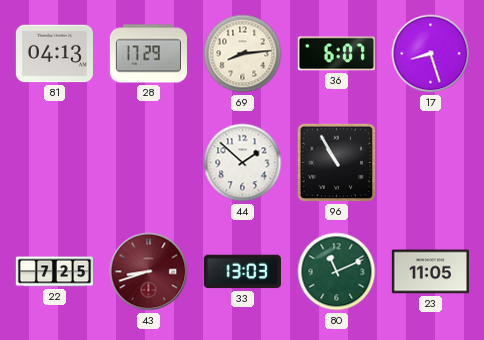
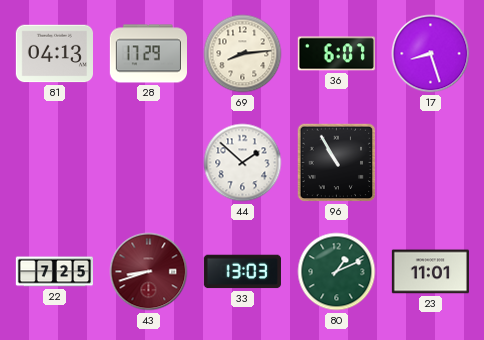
80: 11:11 -> 1:11
23: 11:05 -> 11:01
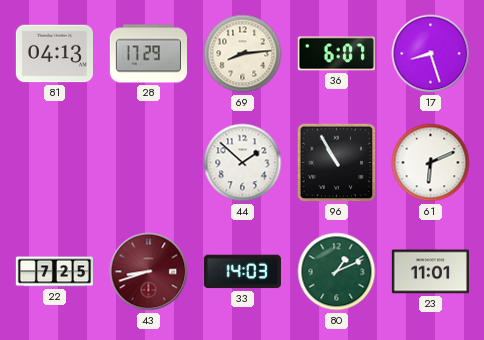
61: none -> 6:11
33: 13:03 -> 14:03
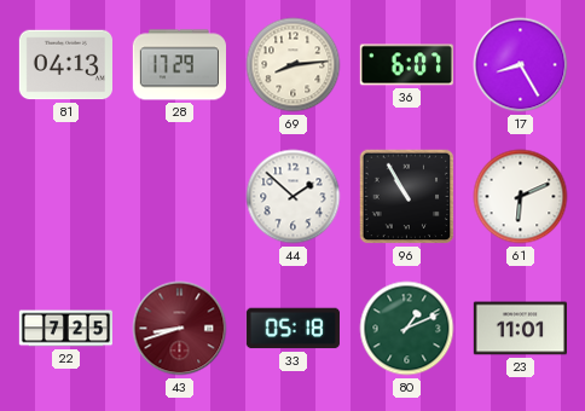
17: 8:27 -> 8:25
33: 14:03 -> 05:18
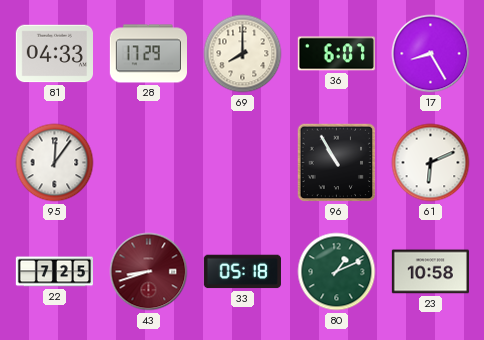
81: 04:13 -> 04:33
69: 8:14 -> 8:00
95: none -> 12:06
44: 1:52 -> none
23: 11:01 -> 10:58
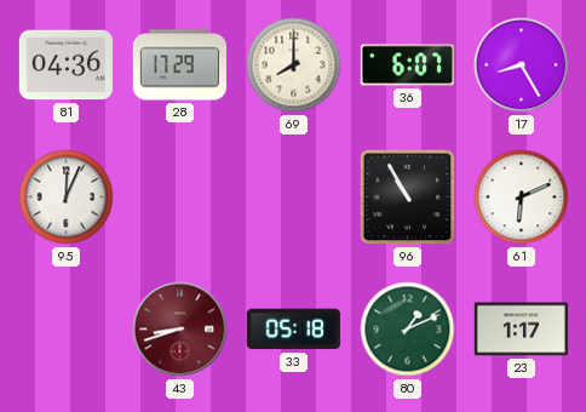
81: 04:33 -> 04:36
95: 12:06 -> 12:04
22: 7:25 -> none
23: 10:58 -> 1:17
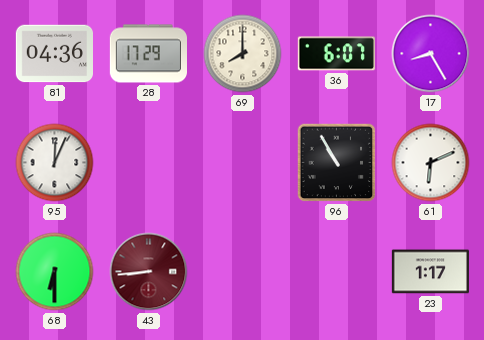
68: none -> 6:30
43: 8:42 -> 8:44
33: 05:18 -> none
80: 1:11 -> none
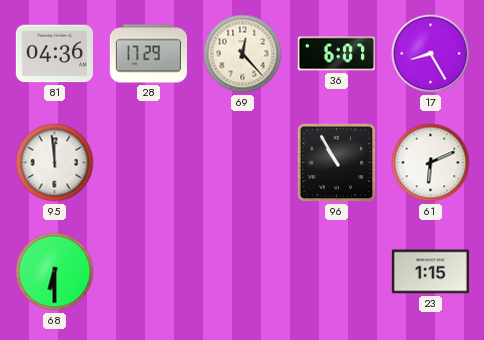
69: 8:00 -> 12:23
95: 12:04 -> 11:59
43: 8:44 -> none
23: 1:17 -> 1:15
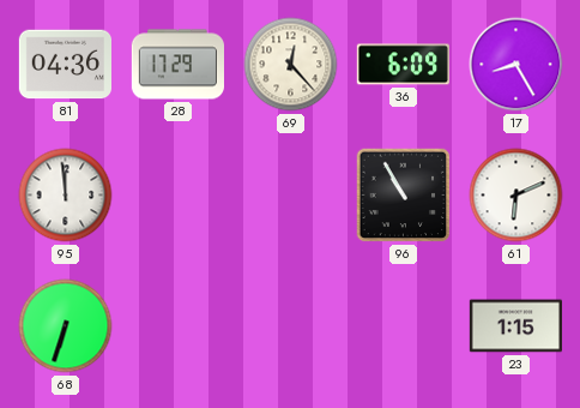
36: 6:07 -> 6:09
68: 6:30 -> 6:33
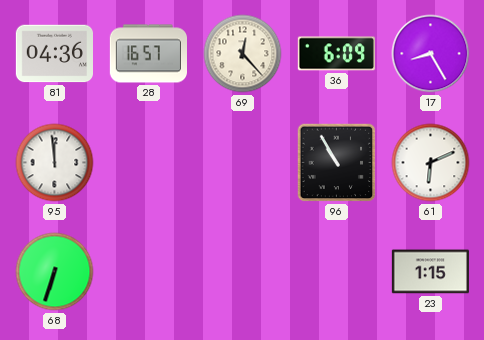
28: 17:29 -> 16:57
